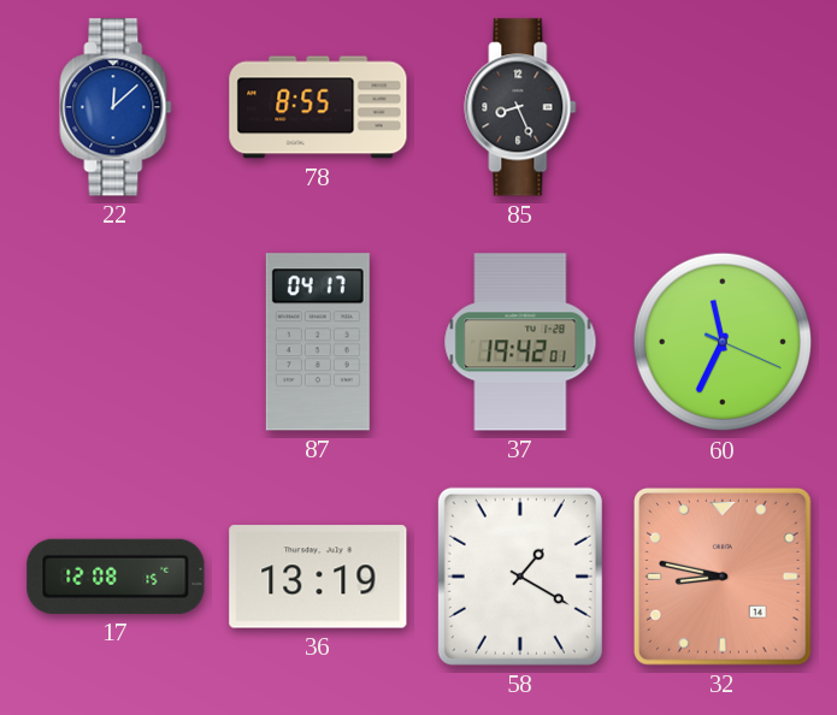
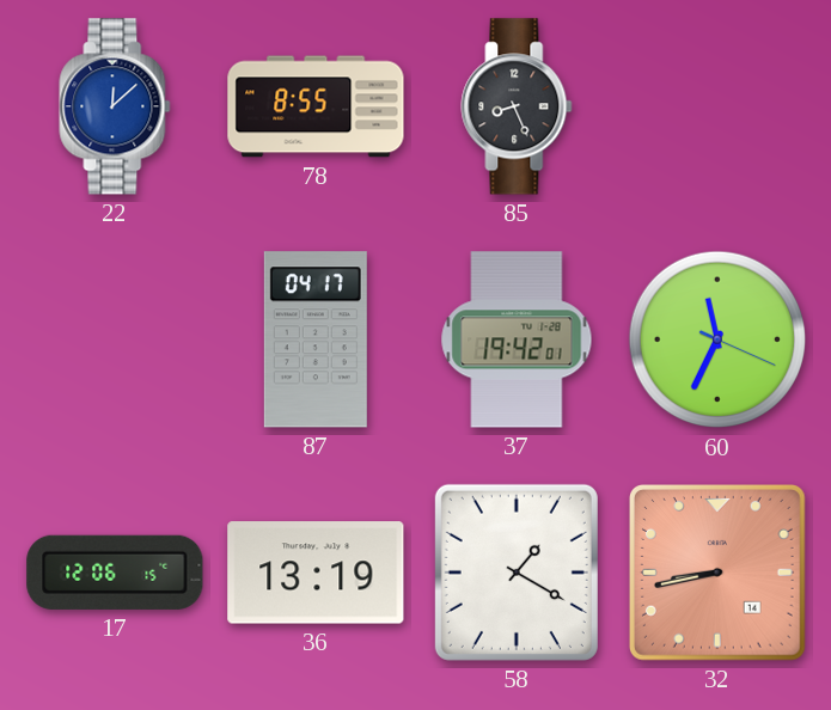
17: 12:08 -> 12:06
32: 8:47 -> 8:43
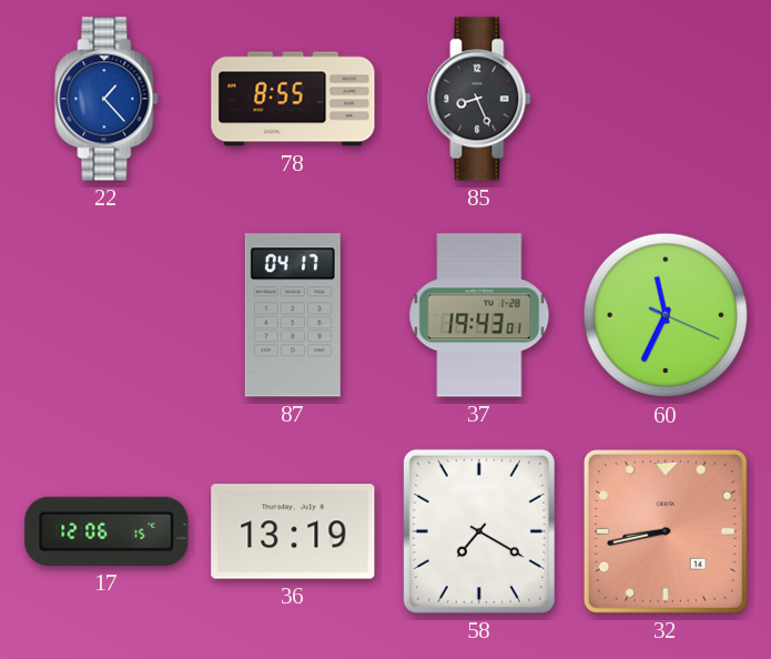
22: 12:08 -> 1:23
37: 19:42 -> 19:43
58: 1:20 -> 7:20
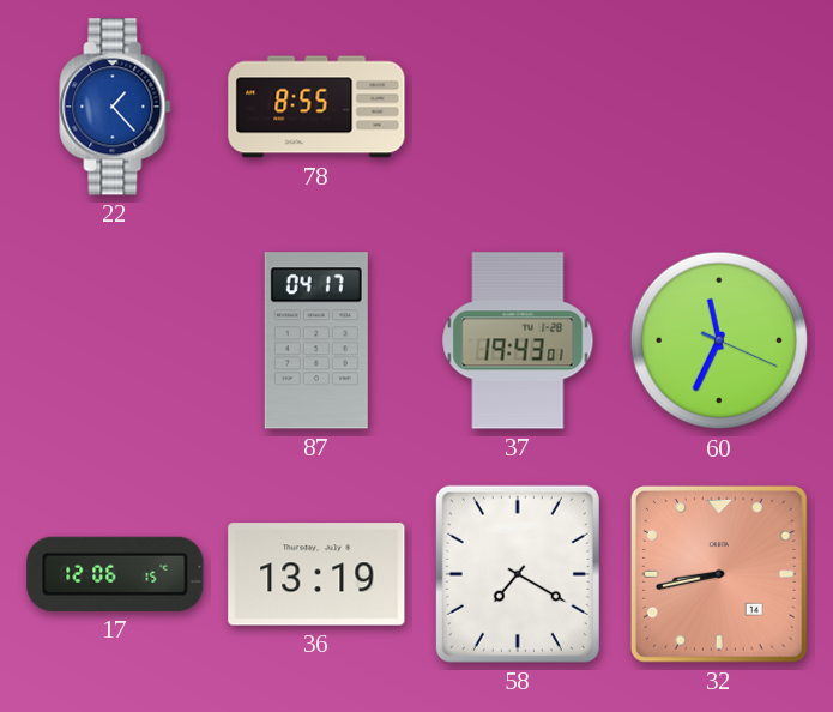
85: 8:26 -> none
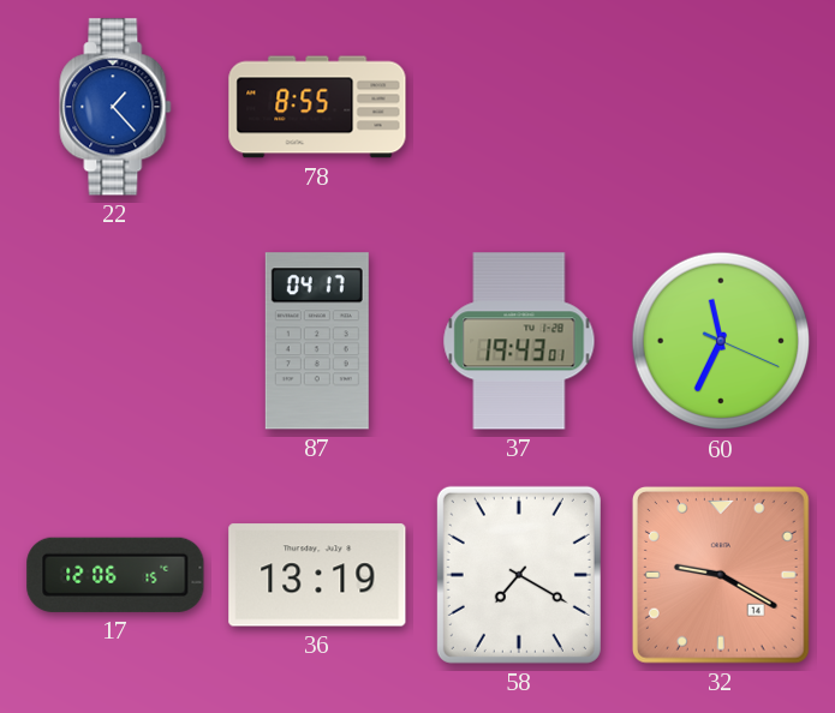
32: 8:43 -> 9:20
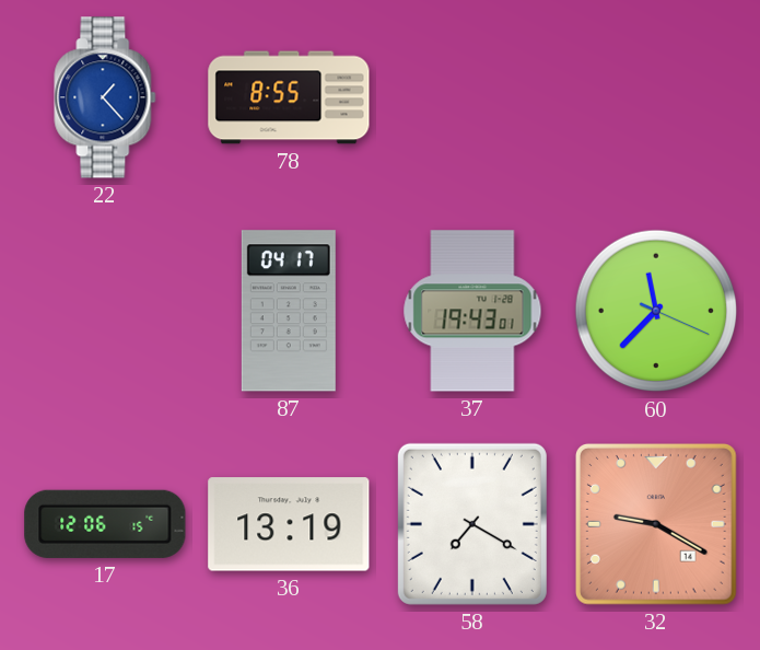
60: 11:34 -> 11:37
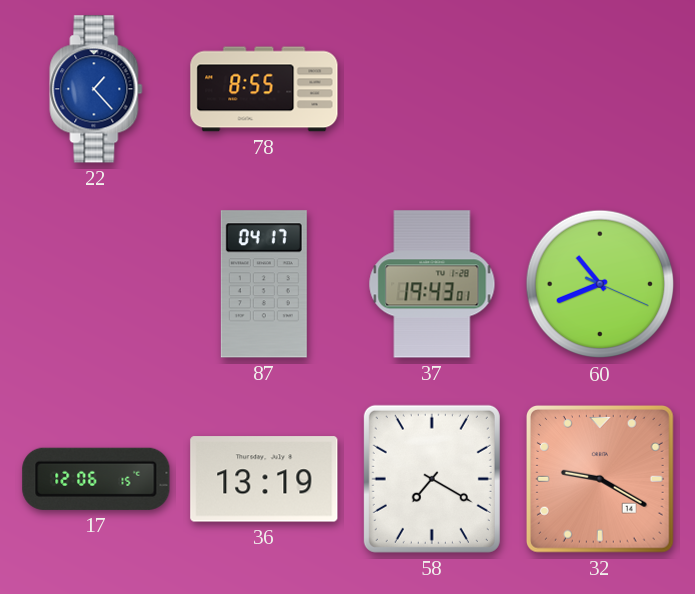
60: 11:37 -> 10:41
